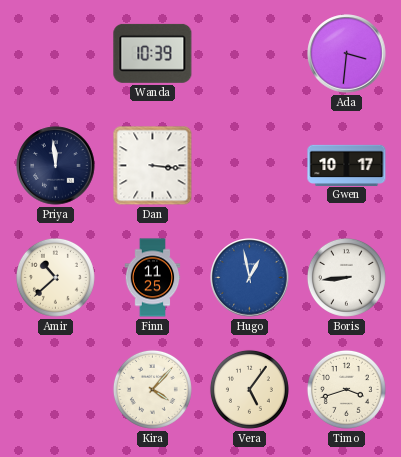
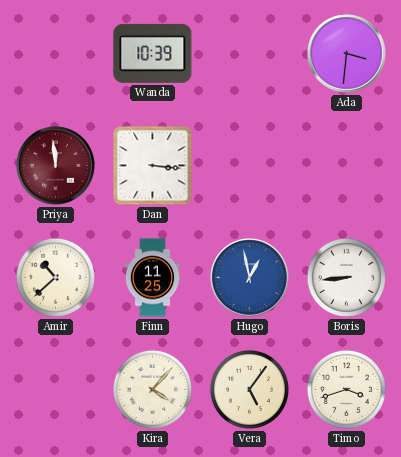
Priya dial: navy -> burgundy
Gwen: 10:17 -> none
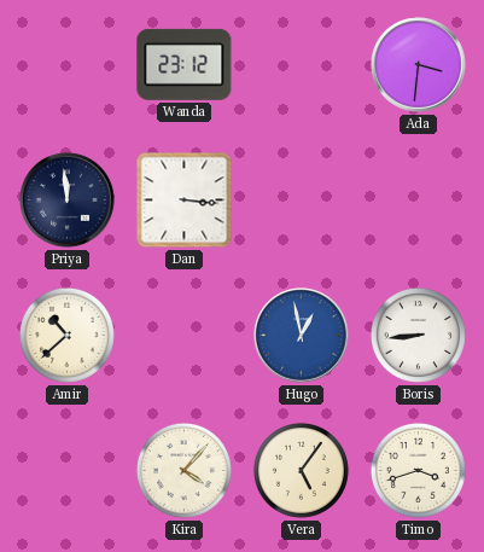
Wanda: 10:39 -> 23:12
Priya dial: burgundy -> navy
Finn: 11:25 -> none
